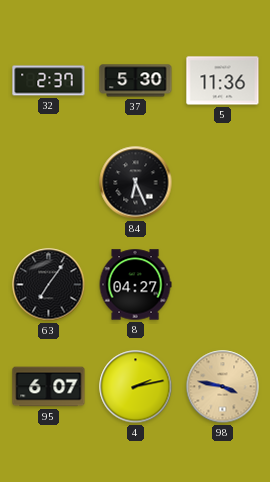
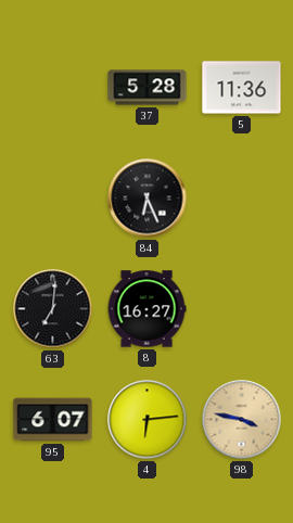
32: 2:37 -> none
37: 5:30 -> 5:28
63: 7:06 -> 7:01
8: 04:27 -> 16:27
4: 2:13 -> 6:14
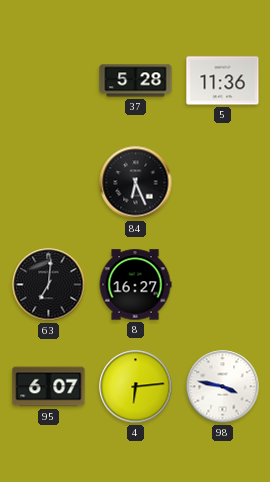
98 dial: champagne -> white
